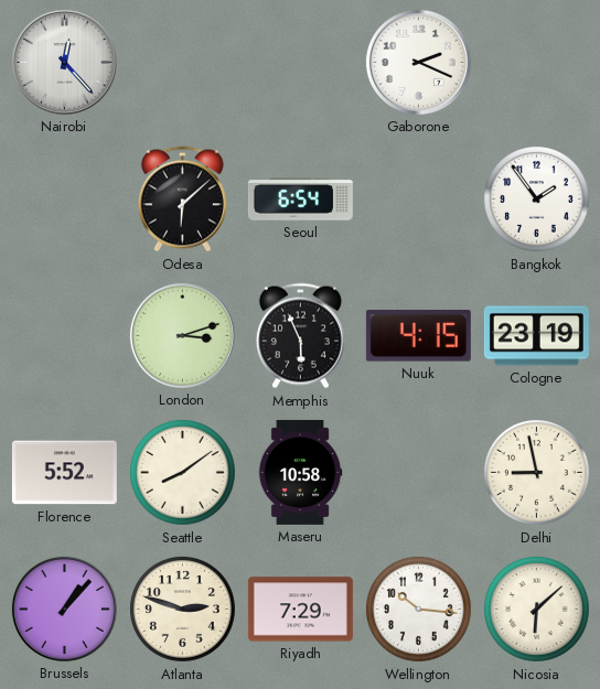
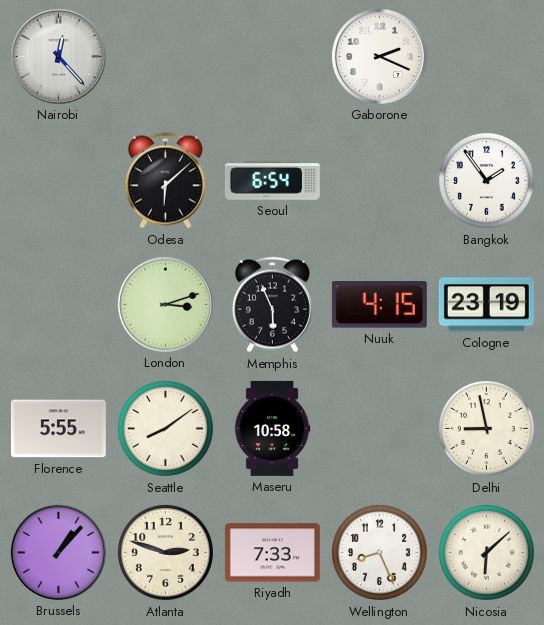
Florence: 5:52 -> 5:55
Riyadh: 7:29 -> 7:33
Wellington: 10:16 -> 8:26
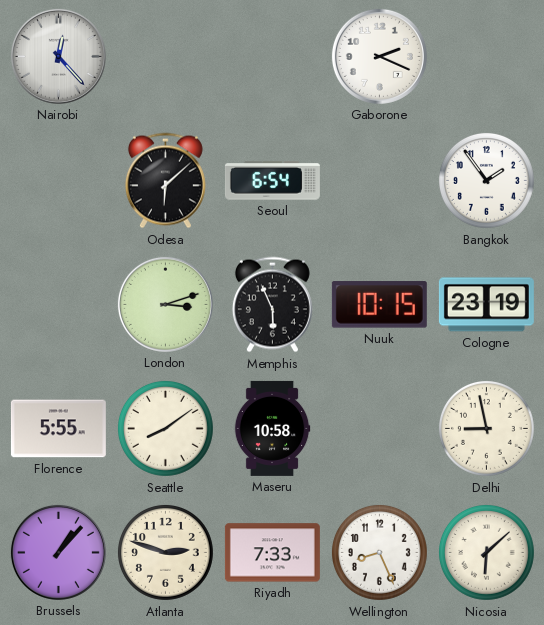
Nuuk: 4:15 -> 10:15
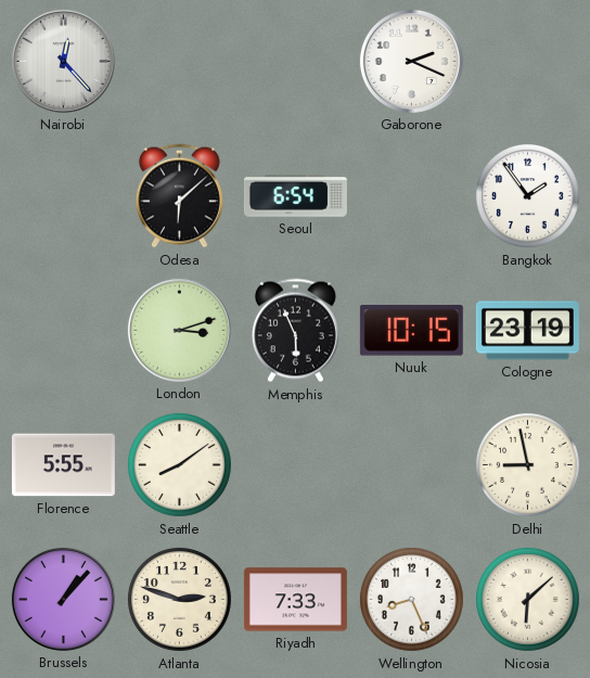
Maseru: 10:58 -> none
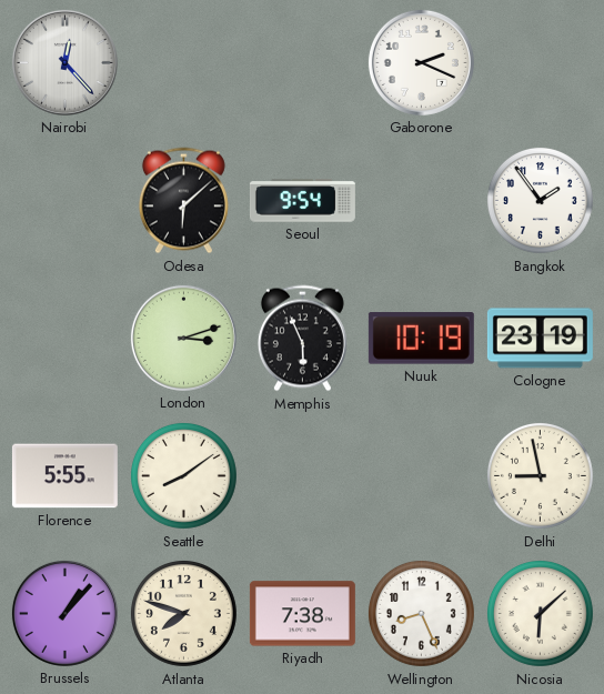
Seoul: 6:54 -> 9:54
Nuuk: 10:15 -> 10:19
Atlanta: 2:48 -> 7:48
Riyadh: 7:33 -> 7:38
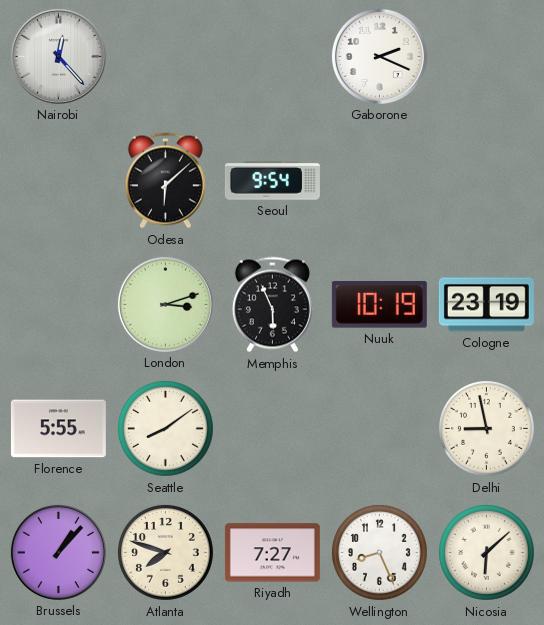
Bangkok: 1:54 -> none
Riyadh: 7:38 -> 7:27
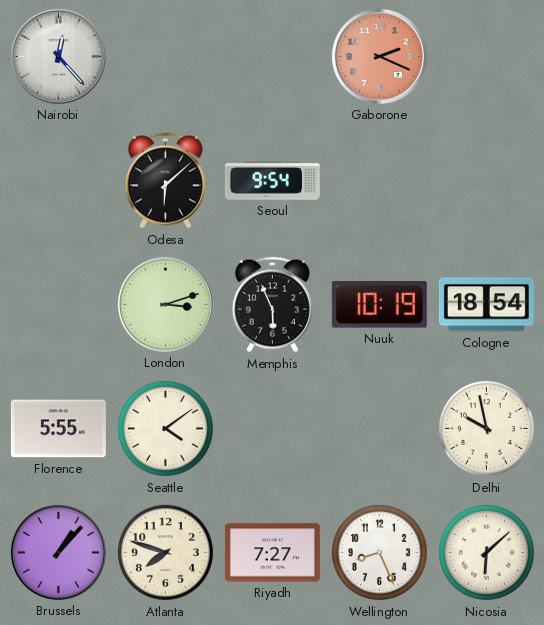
Gaborone dial: white -> salmon
Cologne: 23:19 -> 18:54
Seattle: 8:09 -> 4:09
Delhi: 8:58 -> 9:58
